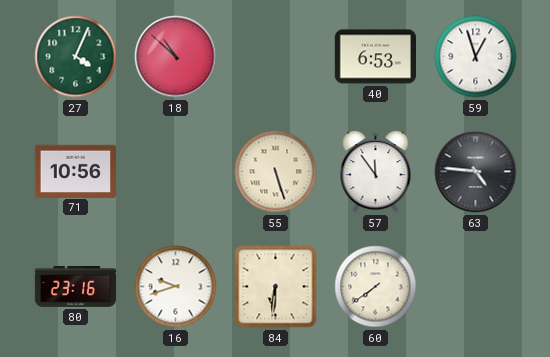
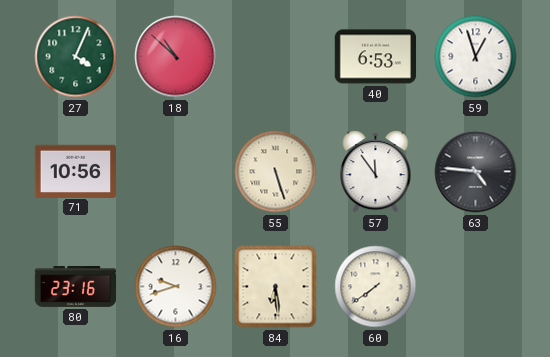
84: 6:31 -> 6:29
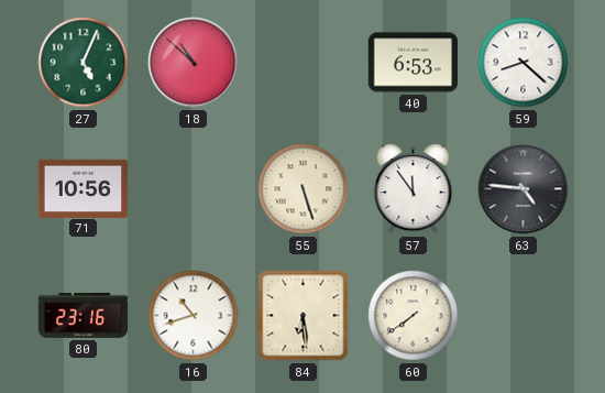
27: 4:04 -> 5:04
59: 12:57 -> 8:22
16: 9:42 -> 10:42
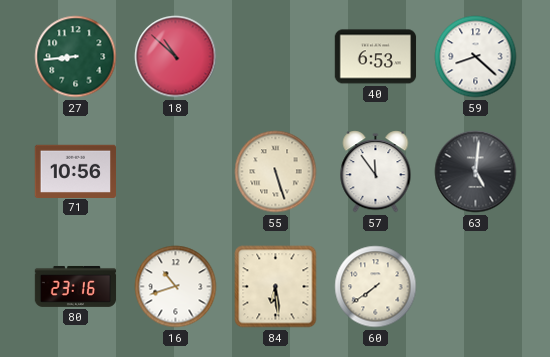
27: 5:04 -> 8:44
63: 4:46 -> 5:01
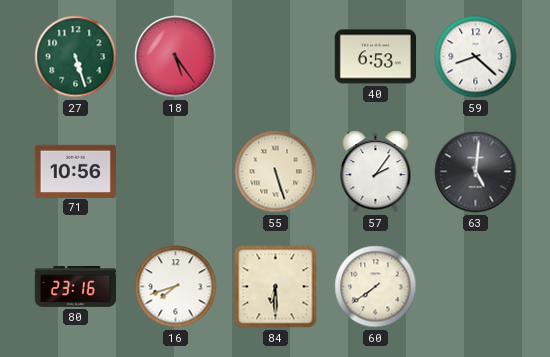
27: 8:44 -> 5:27
18: 10:52 -> 5:24
57: 11:54 -> 2:06
16: 10:42 -> 7:42
84: 6:29 -> 6:30
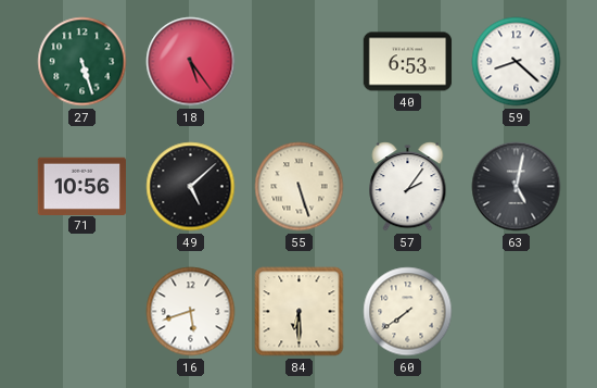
49: none -> 5:08
63: 5:01 -> 5:02
80: 23:16 -> none
16: 7:42 -> 5:42
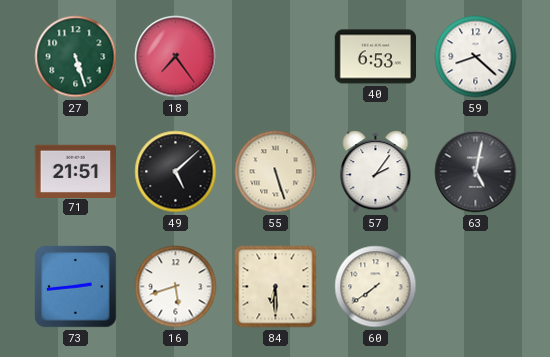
18: 5:24 -> 7:24
71: 10:56 -> 21:51
73: none -> 2:44
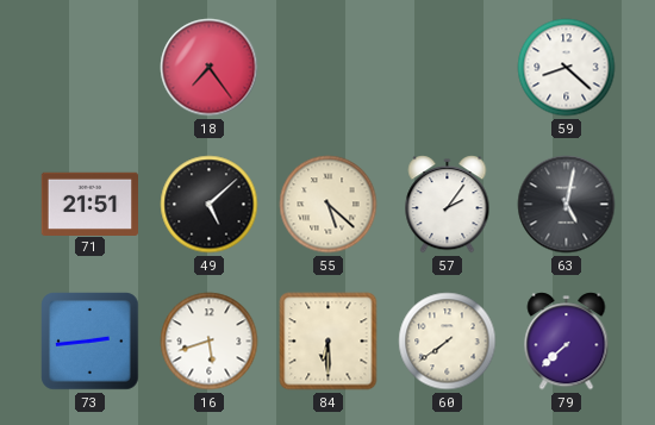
27: 5:27 -> none
40: 6:53 -> none
55: 5:27 -> 5:22
79: none -> 7:38
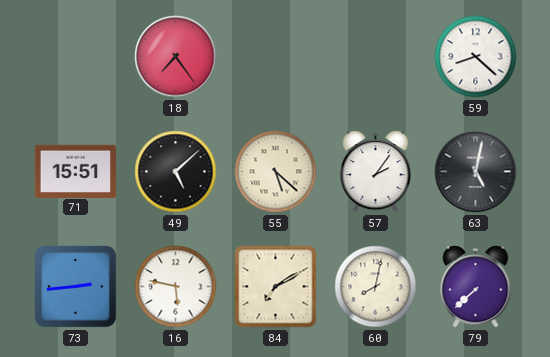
71: 21:51 -> 15:51
16: 5:42 -> 5:47
84: 6:30 -> 7:10
60: 7:39 -> 8:02
